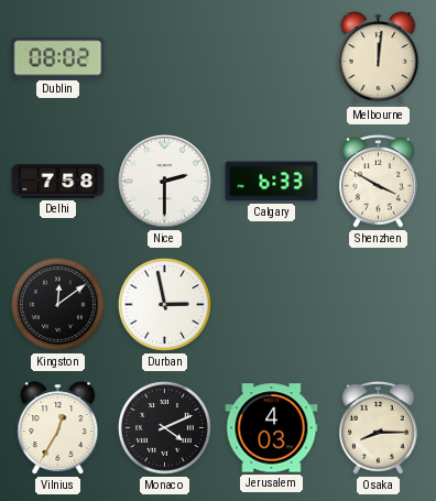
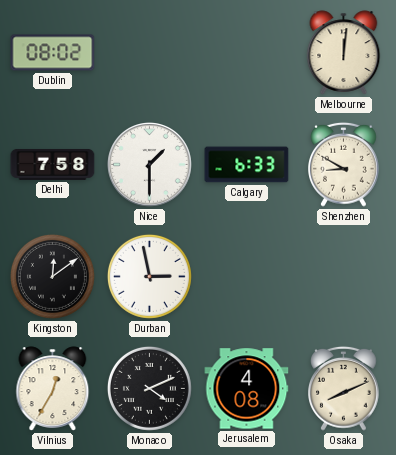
Nice: 2:30 -> 1:30
Shenzhen: 3:50 -> 8:50
Jerusalem: 4:03 -> 4:08
Osaka: 8:15 -> 8:11
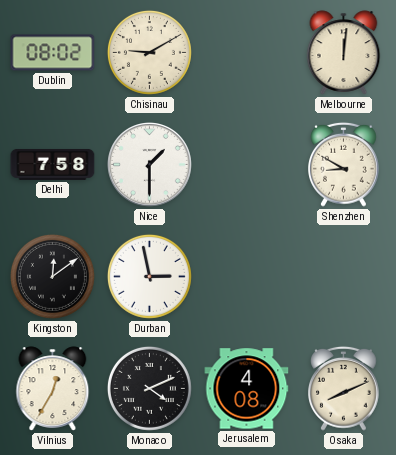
Chisinau: none -> 9:10
Calgary: 6:33 -> none
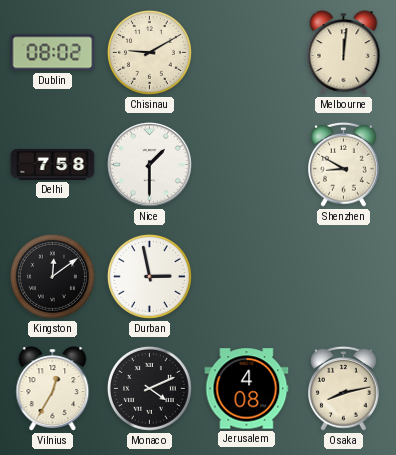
Osaka: 8:11 -> 8:13
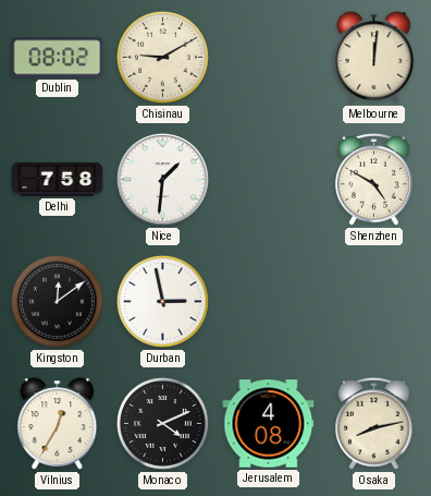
Nice: 1:30 -> 1:31
Shenzhen: 8:50 -> 4:50
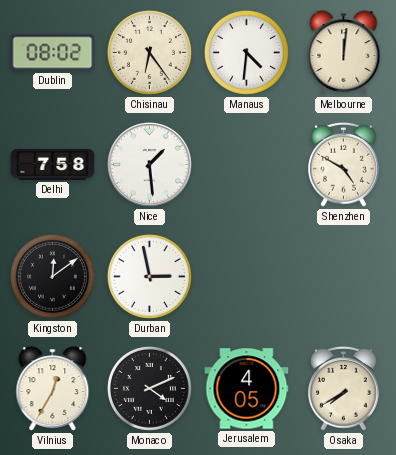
Chisinau: 9:10 -> 6:24
Manaus: none -> 4:31
Nice: 1:31 -> 1:29
Jerusalem: 4:08 -> 4:05
Osaka: 8:13 -> 7:40
